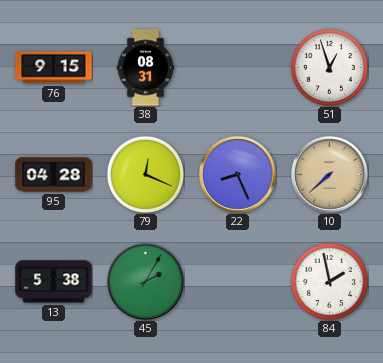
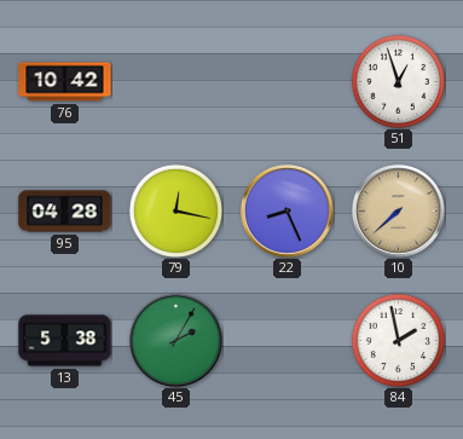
76: 9:15 -> 10:42
38: 08:31 -> none
79: 12:19 -> 12:17
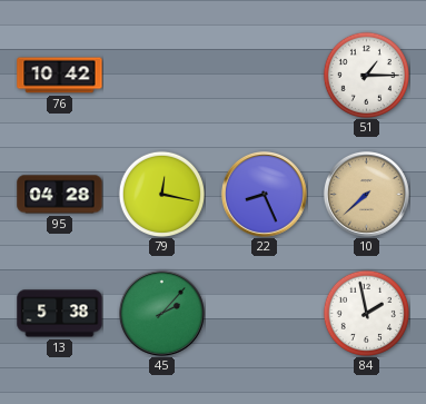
51: 12:57 -> 1:15
45: 2:05 -> 2:07
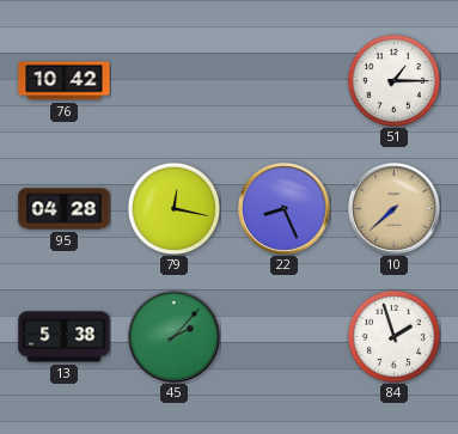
84: 1:58 -> 1:57
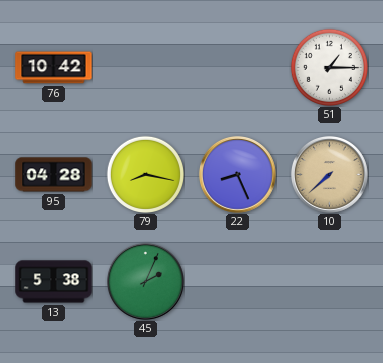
79: 12:17 -> 8:17
45: 2:07 -> 2:04
84: 1:57 -> none
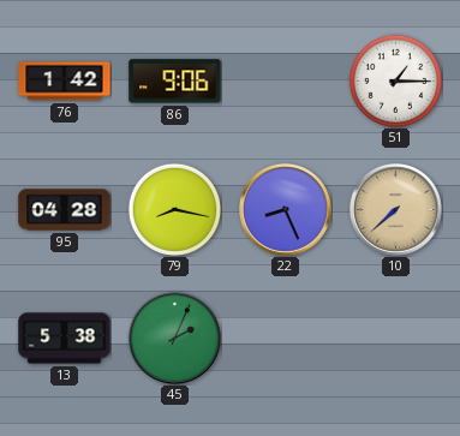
76: 10:42 -> 1:42
86: none -> 9:06
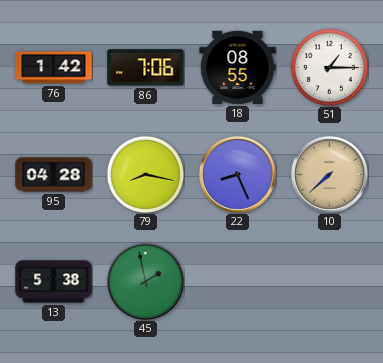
86: 9:06 -> 7:06
18: none -> 08:55
45: 2:04 -> 1:58
